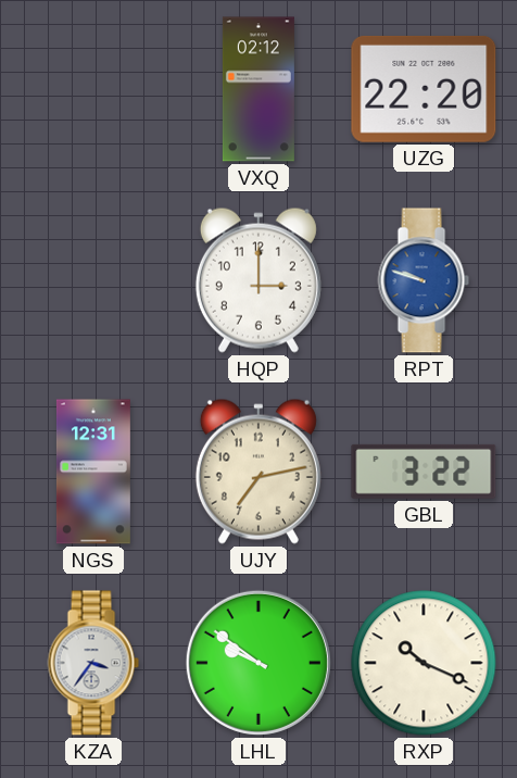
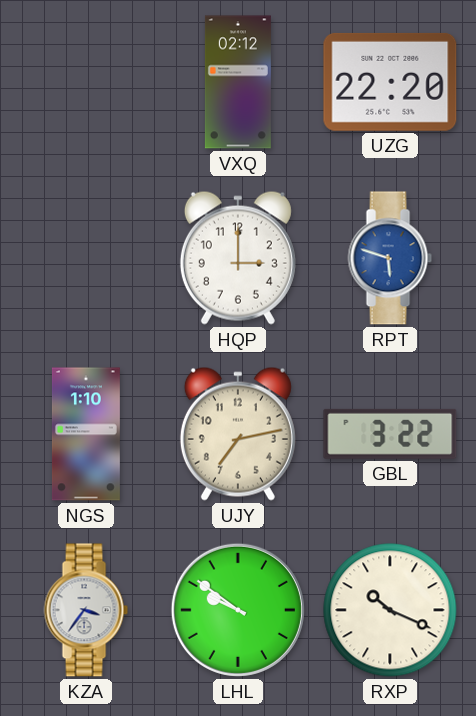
RPT: 9:48 -> 5:48
NGS: 12:31 -> 1:10
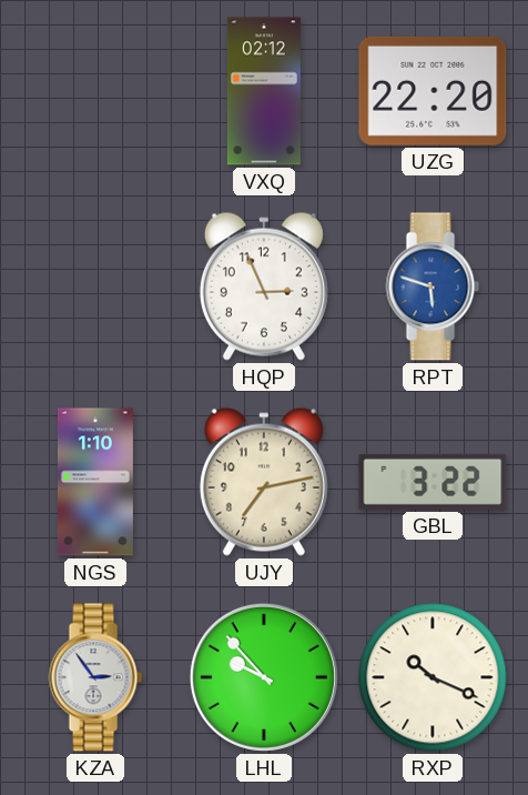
HQP: 3:00 -> 2:56
KZA: 3:36 -> 2:54
LHL: 9:51 -> 9:53
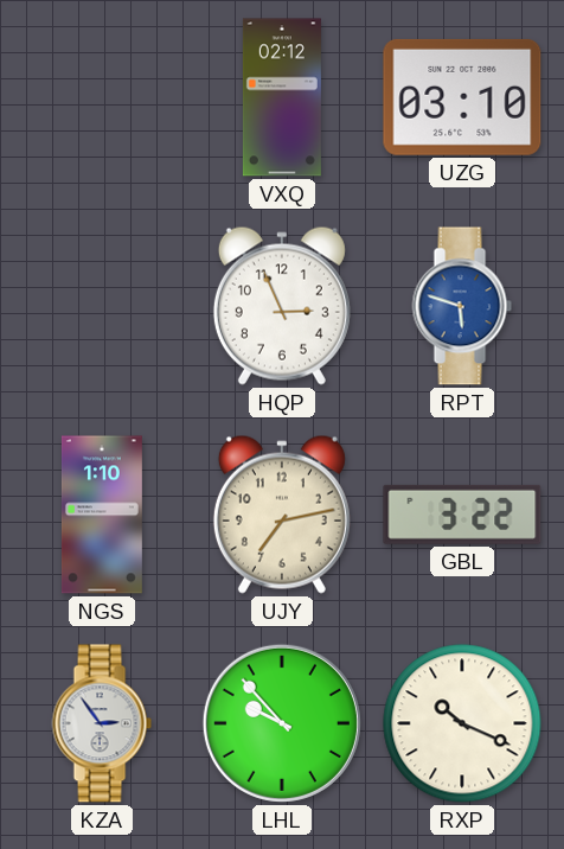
UZG: 22:20 -> 03:10
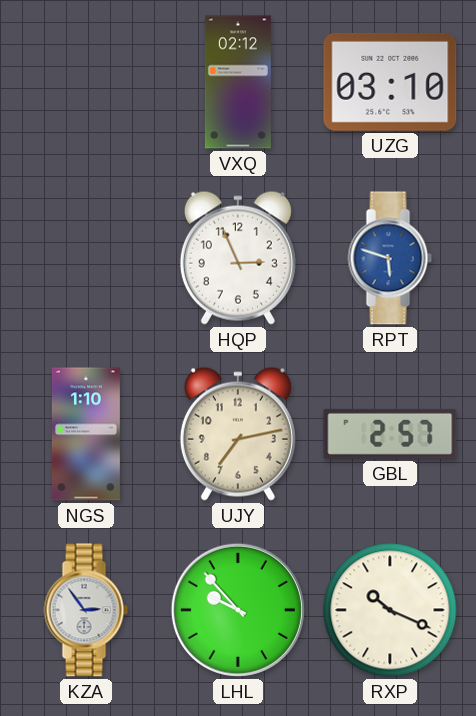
GBL: 3:22 -> 2:57
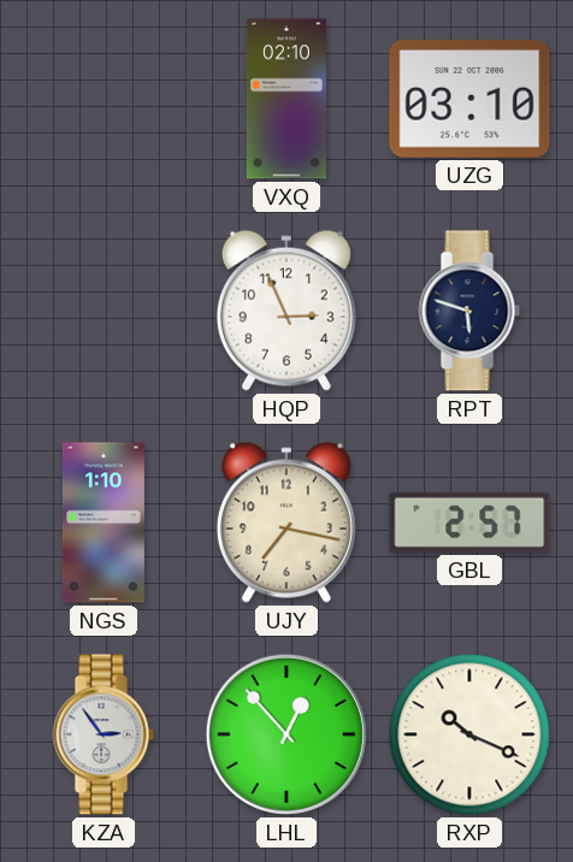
VXQ: 02:12 -> 02:10
RPT dial: blue -> navy
UJY: 7:13 -> 7:17
LHL: 9:53 -> 12:53
